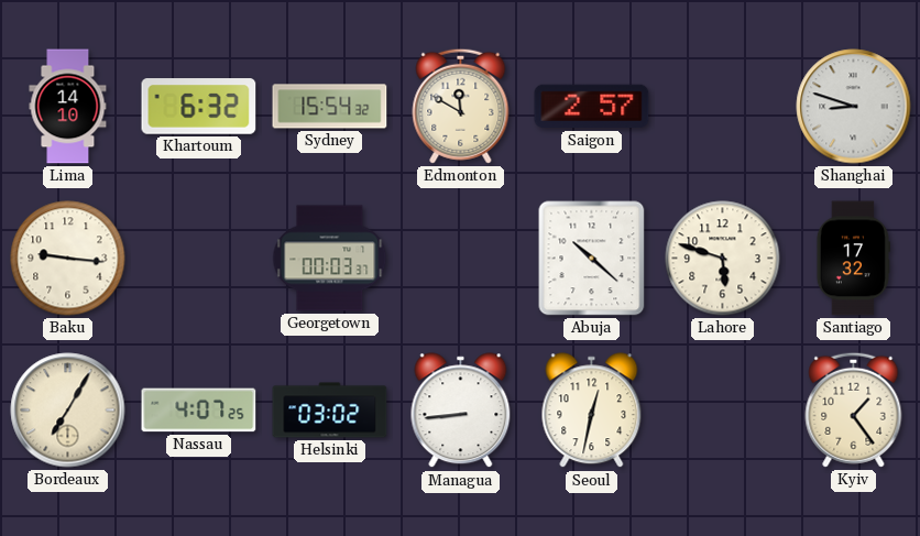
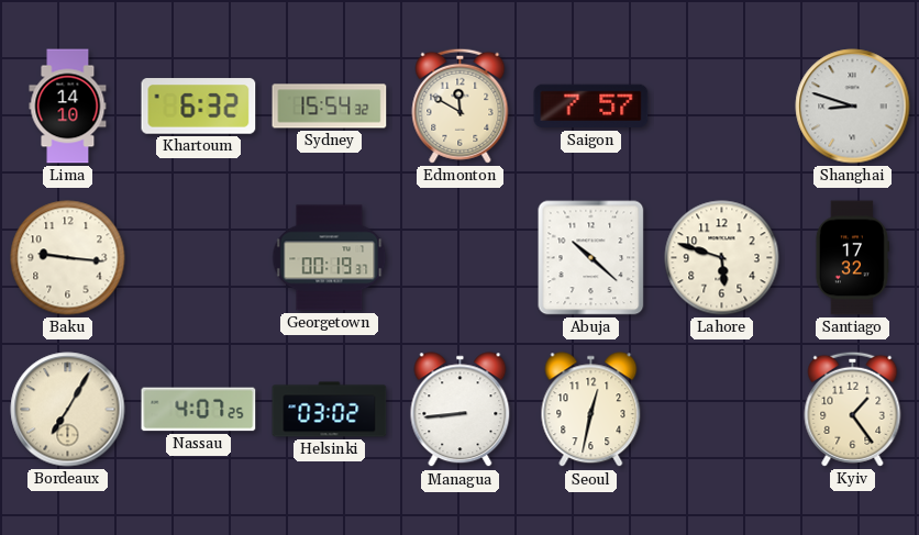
Saigon: 2:57 -> 7:57
Georgetown: 00:03 -> 00:19
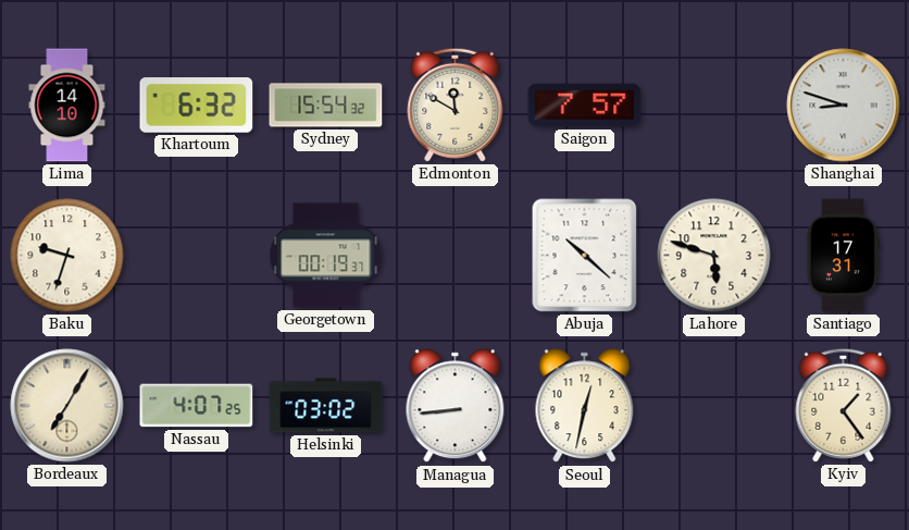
Baku: 9:16 -> 9:33
Santiago: 17:32 -> 17:31
